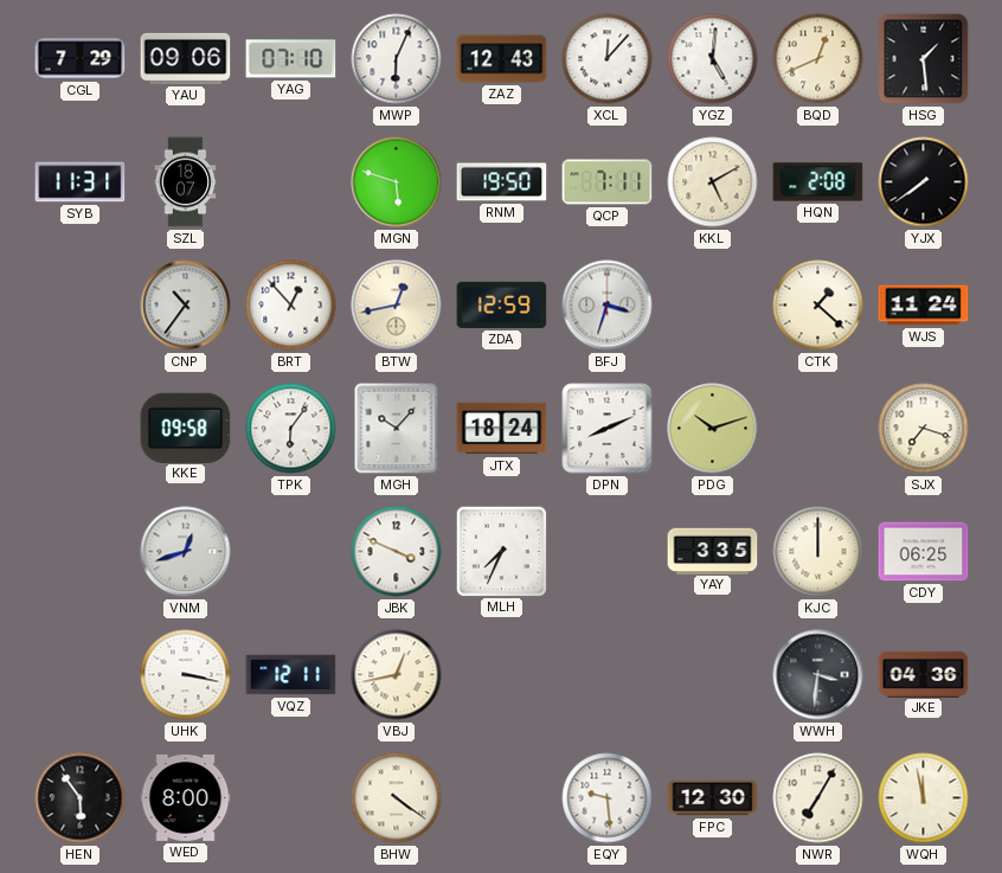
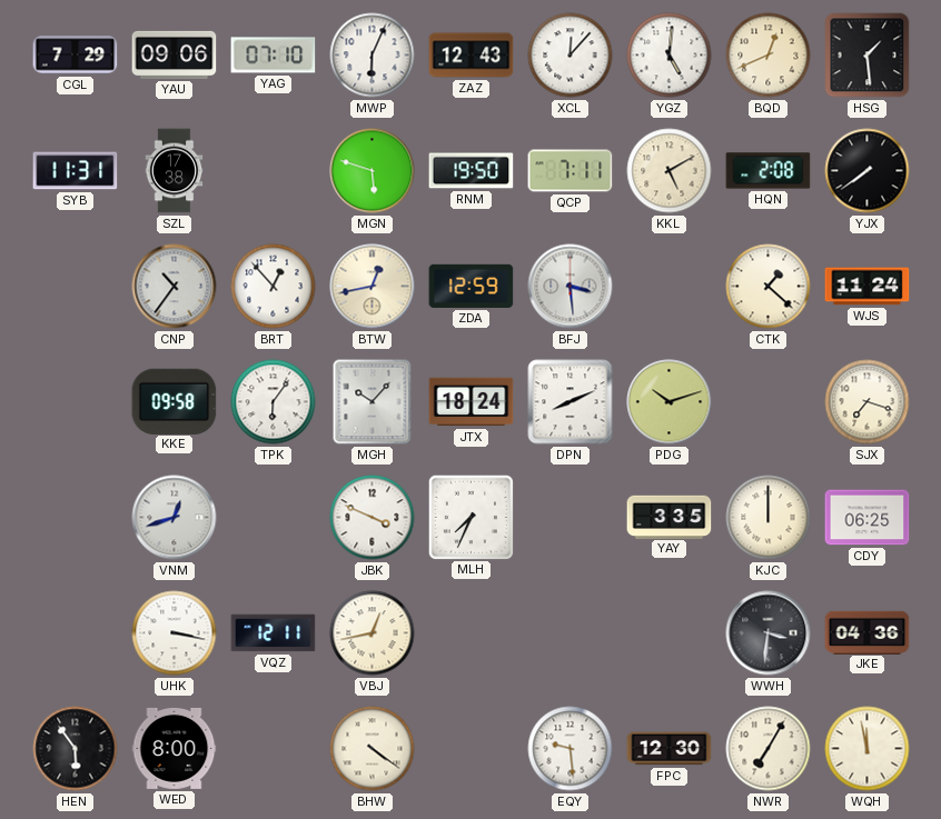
SZL: 18:07 -> 17:38
BFJ: 3:33 -> 3:29
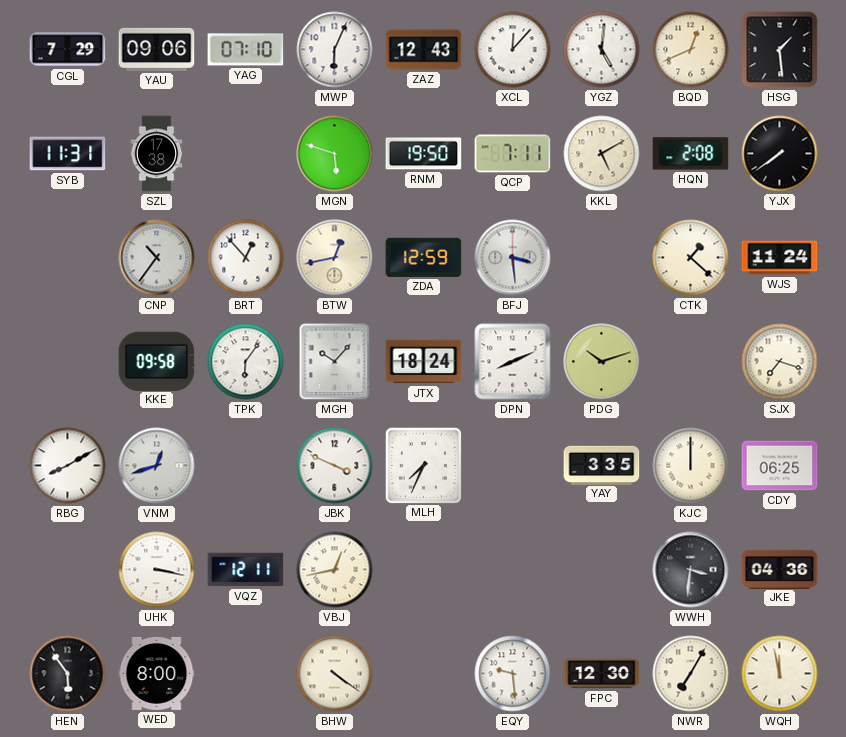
RBG: none -> 8:10
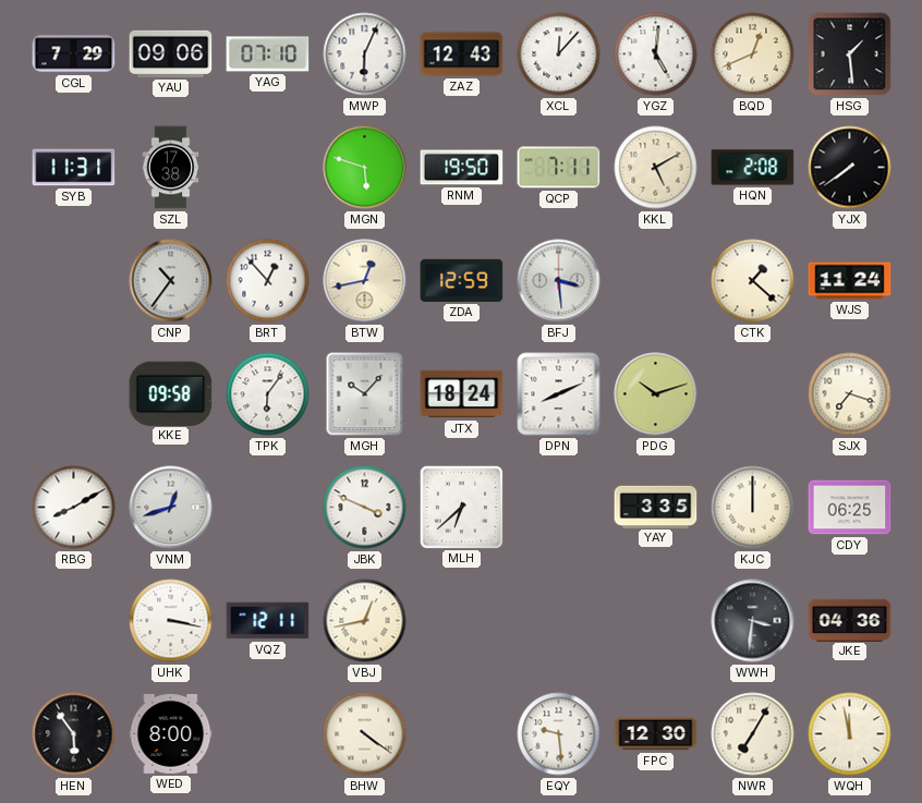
MLH: 7:34 -> 6:38
